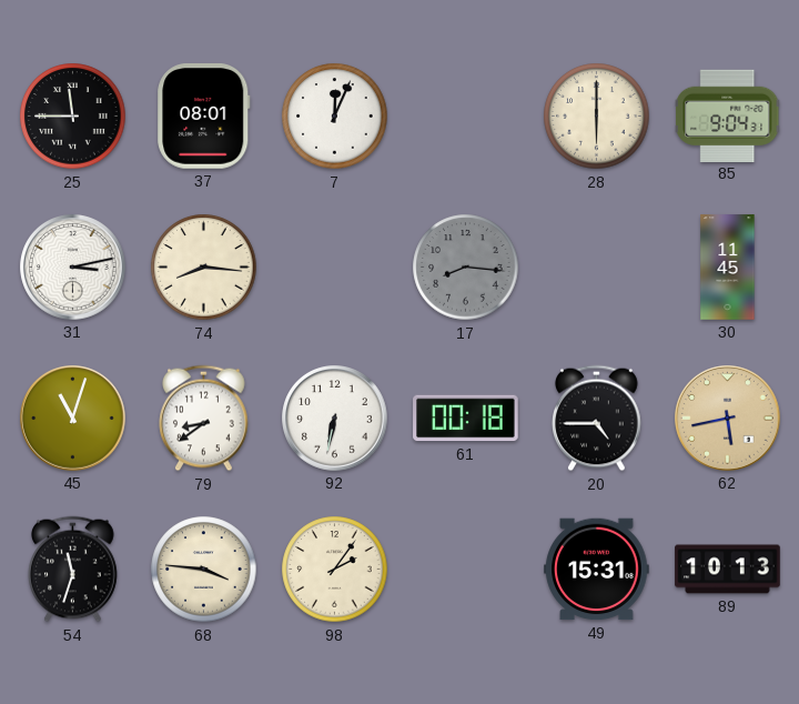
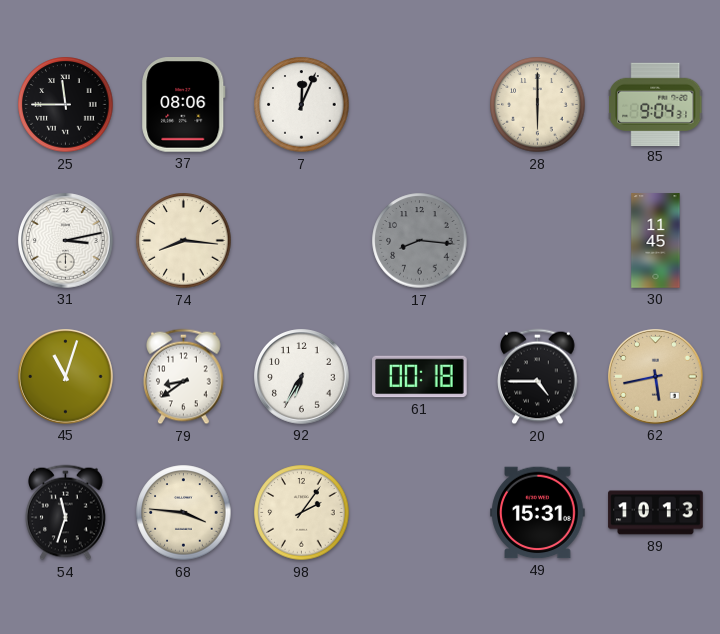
37: 08:01 -> 08:06
92: 6:32 -> 6:35
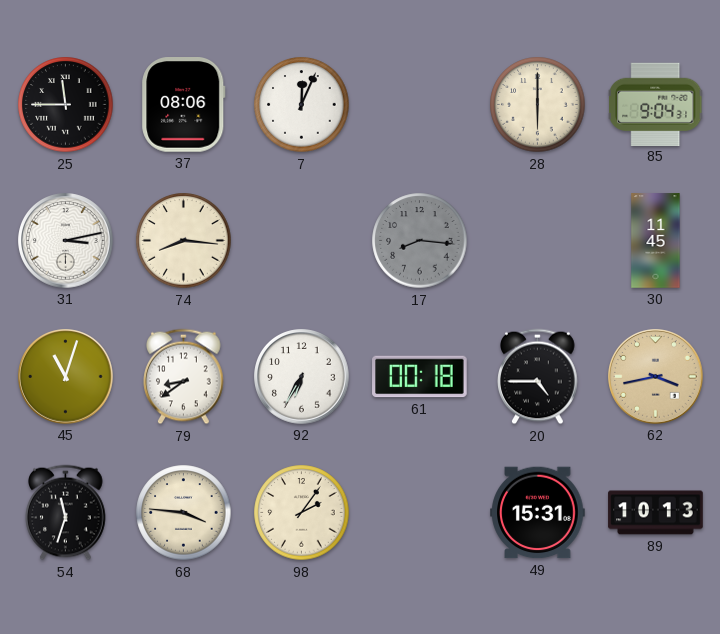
62: 5:43 -> 3:43
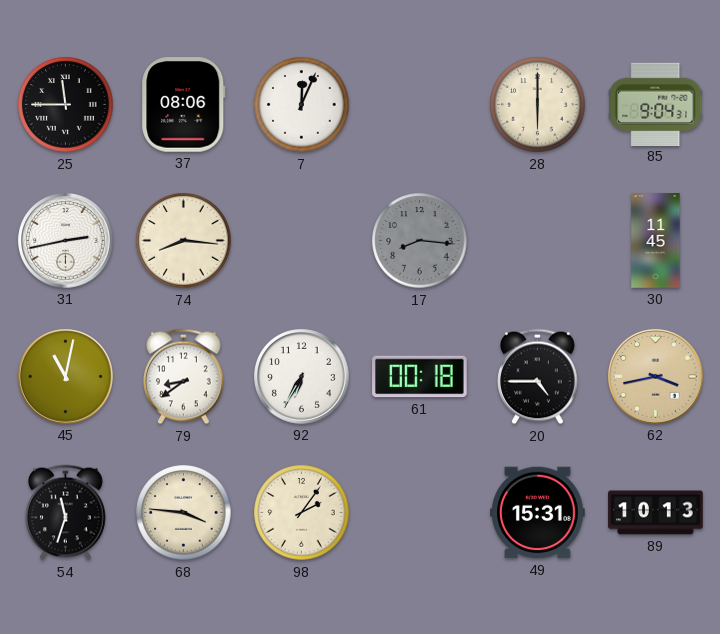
31: 3:13 -> 2:43
45: 11:03 -> 11:02
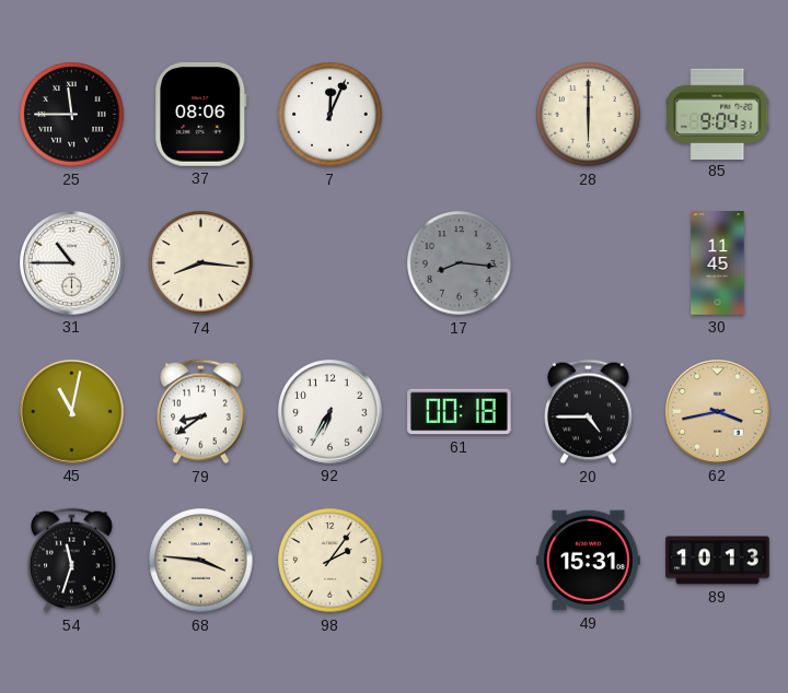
31: 2:43 -> 10:45
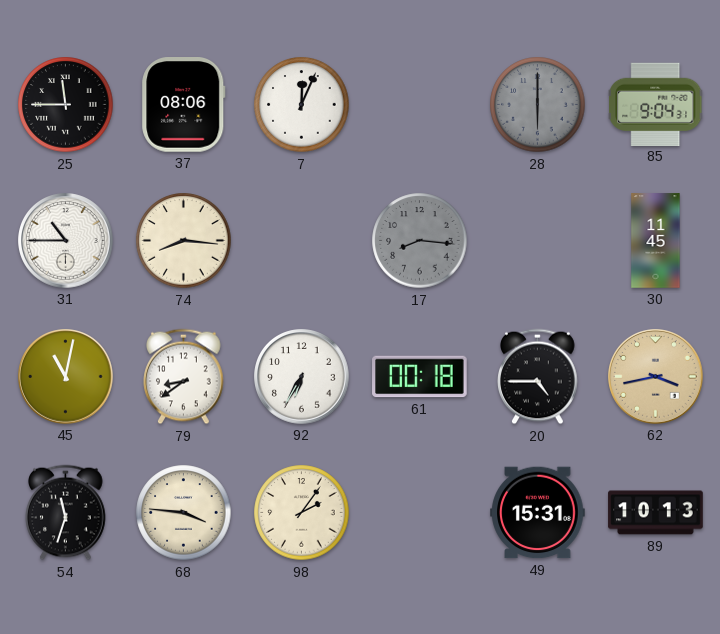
28 dial: cream -> grey
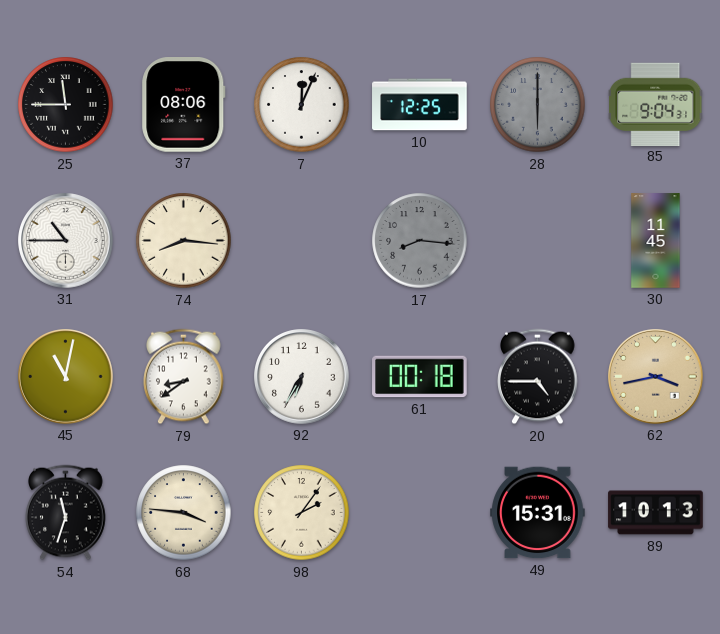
10: none -> 12:25
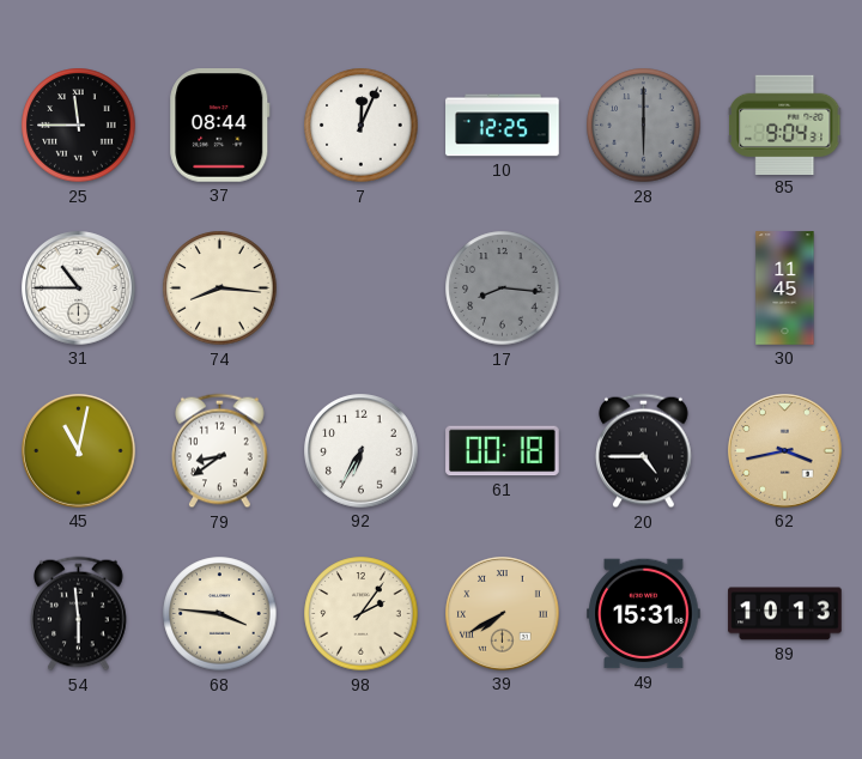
37: 08:06 -> 08:44
54: 11:33 -> 5:59
39: none -> 7:40
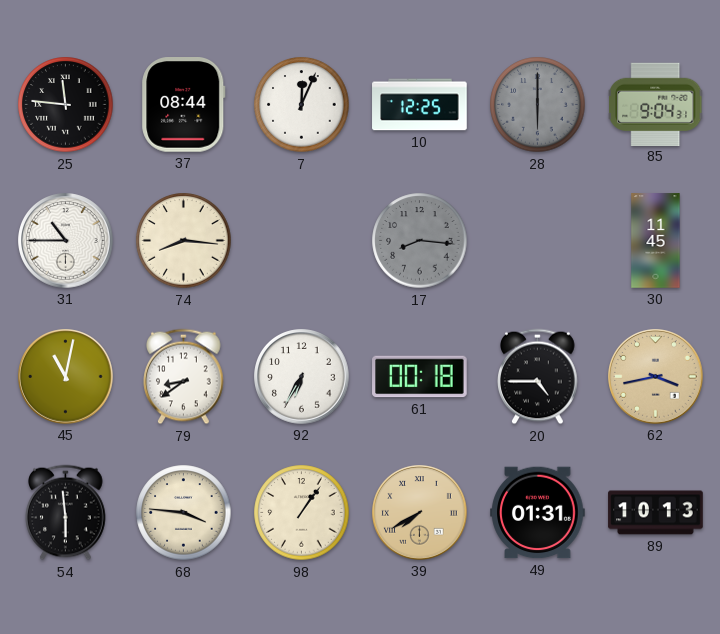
25: 11:45 -> 11:46
98: 2:06 -> 1:06
49: 15:31 -> 01:31
